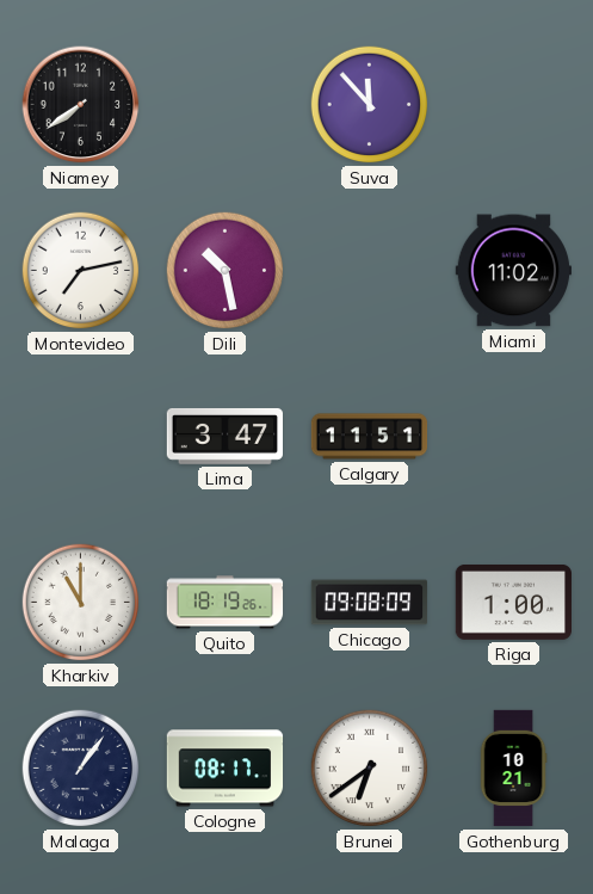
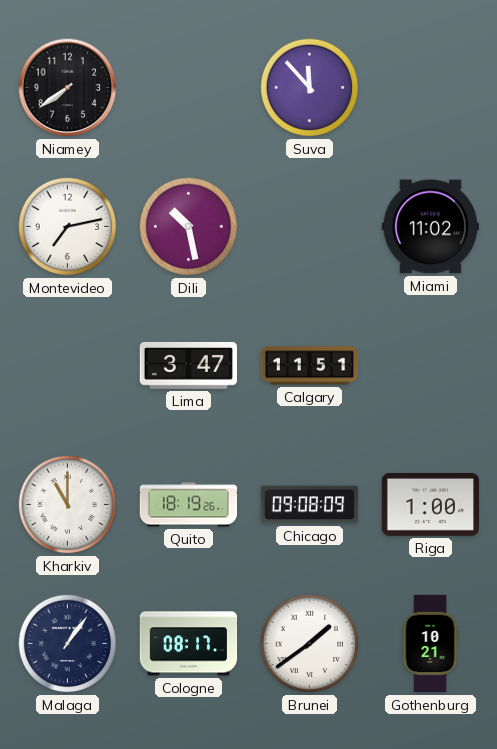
Brunei: 6:39 -> 1:39
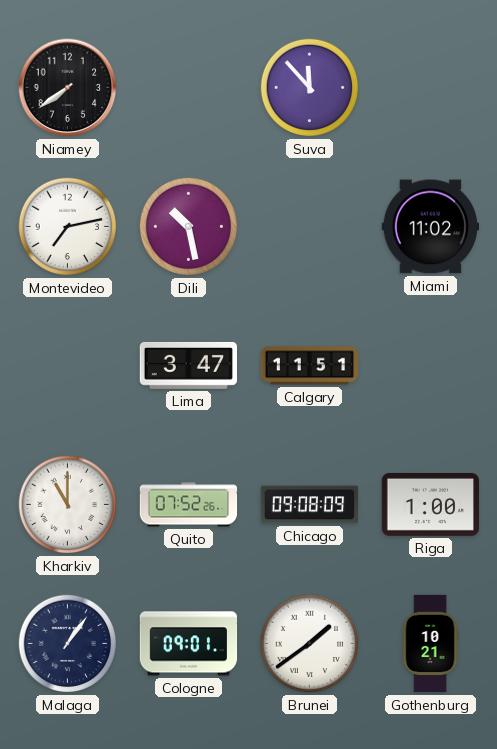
Quito: 18:19 -> 07:52
Cologne: 08:17 -> 09:01
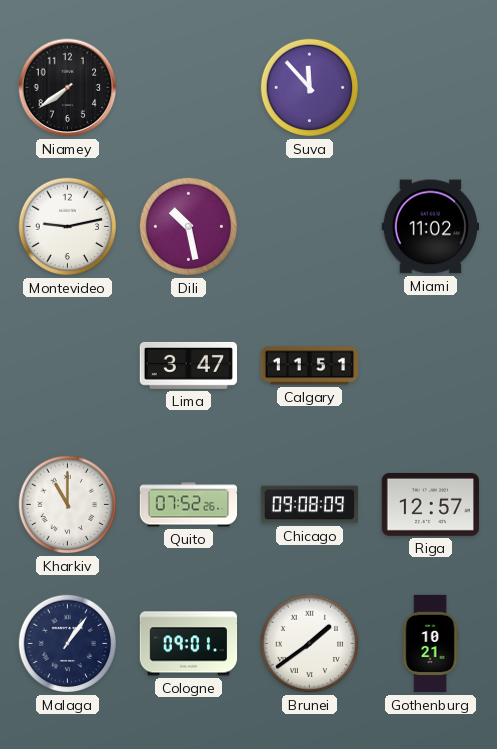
Montevideo: 7:13 -> 9:13
Riga: 1:00 -> 12:57
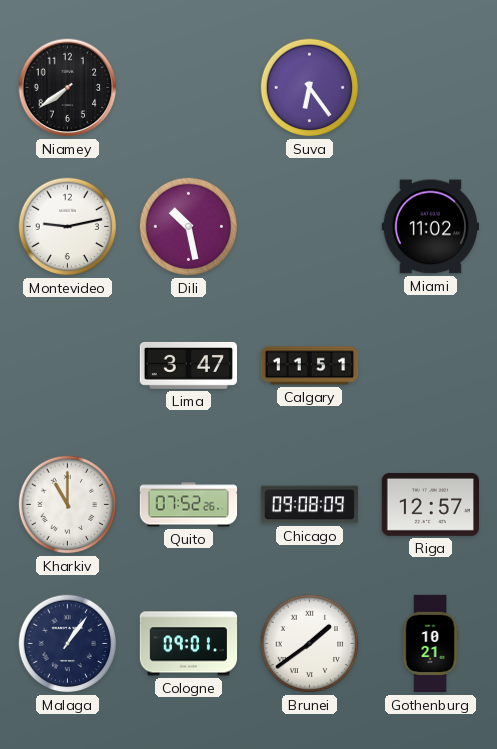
Suva: 11:53 -> 6:24
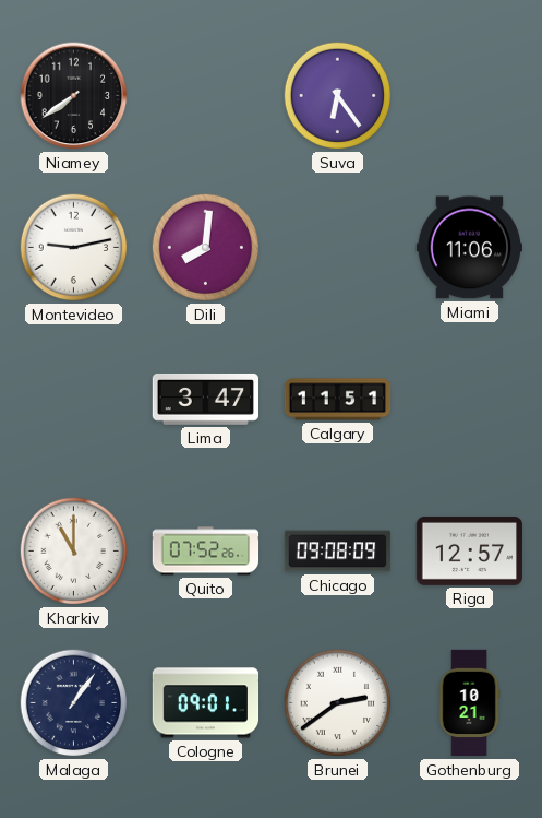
Dili: 10:28 -> 8:01
Miami: 11:02 -> 11:06
Brunei: 1:39 -> 2:39
